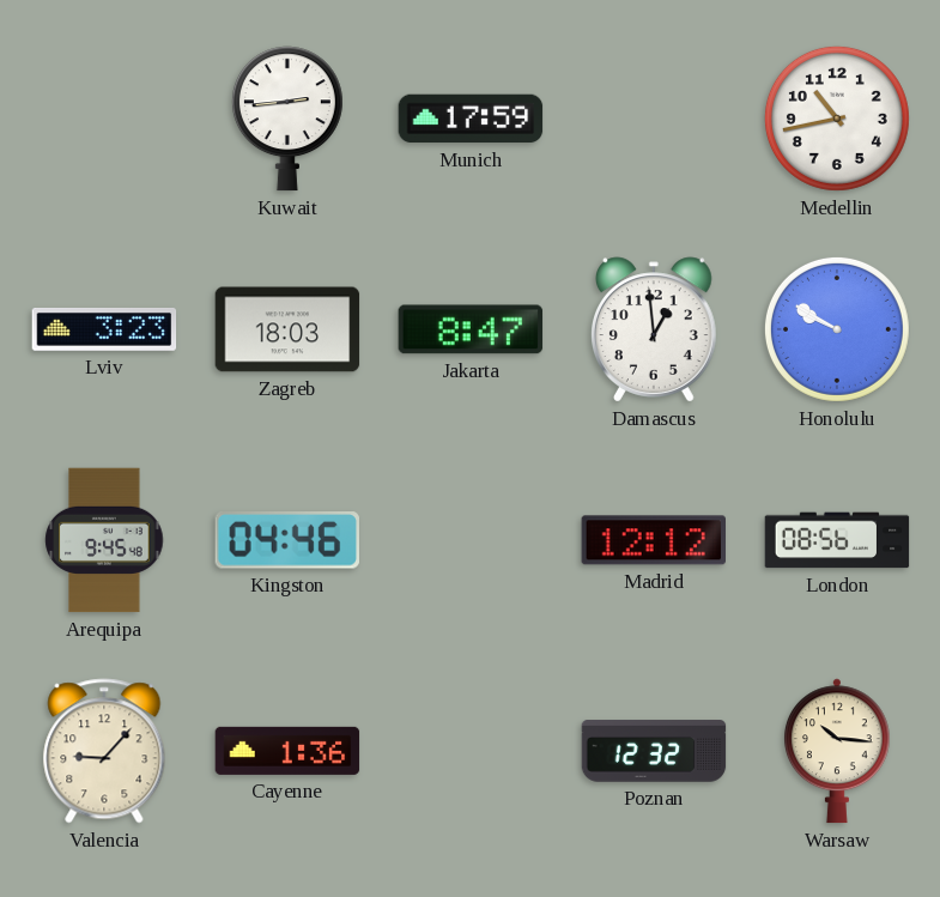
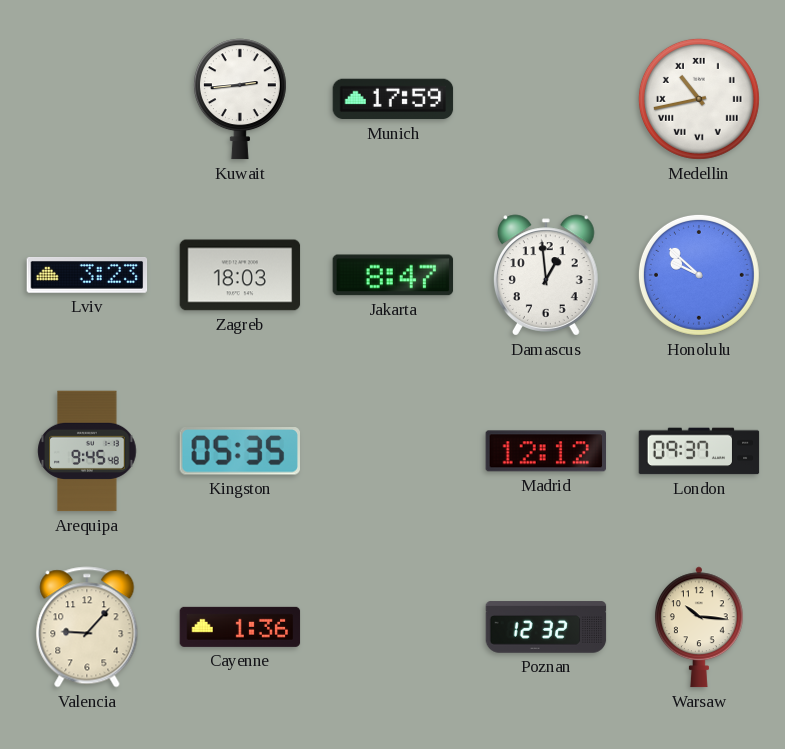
Medellin numerals: Arabic -> Roman
Honolulu: 9:50 -> 9:52
Kingston: 04:46 -> 05:35
London: 08:56 -> 09:37
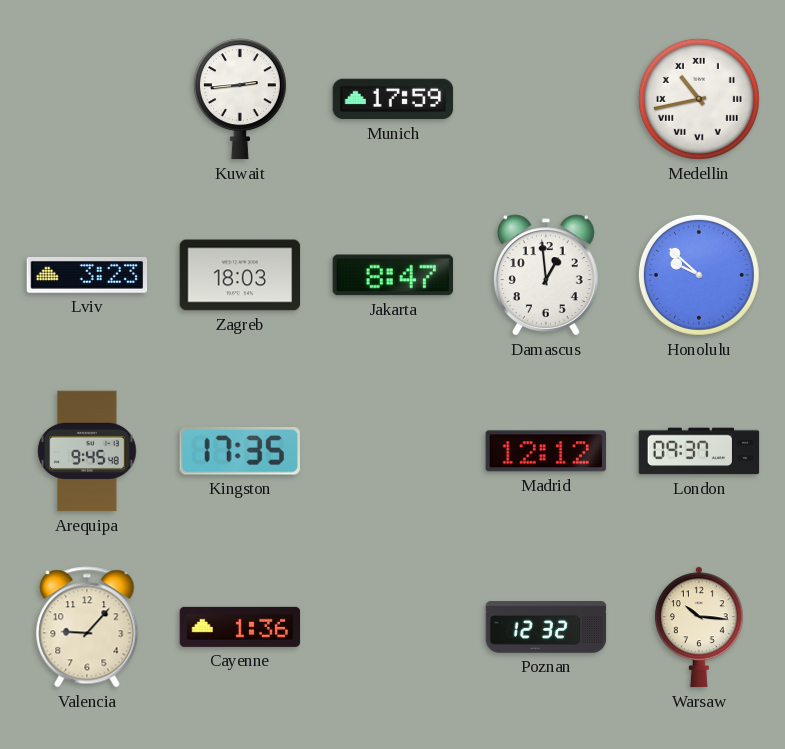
Kingston: 05:35 -> 17:35
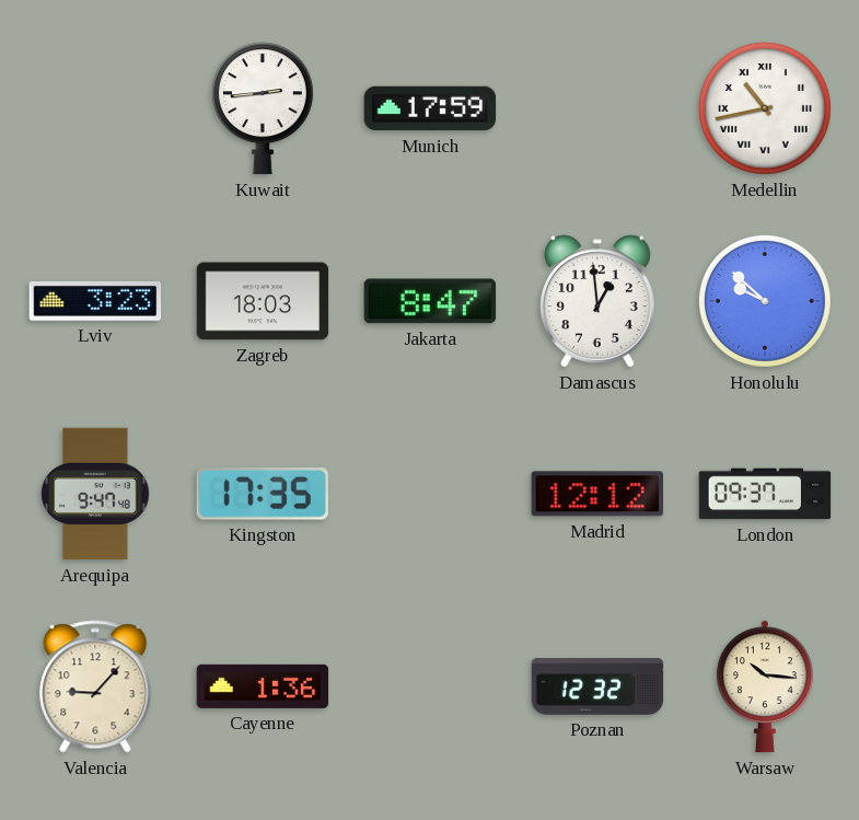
Arequipa: 9:45 -> 9:47
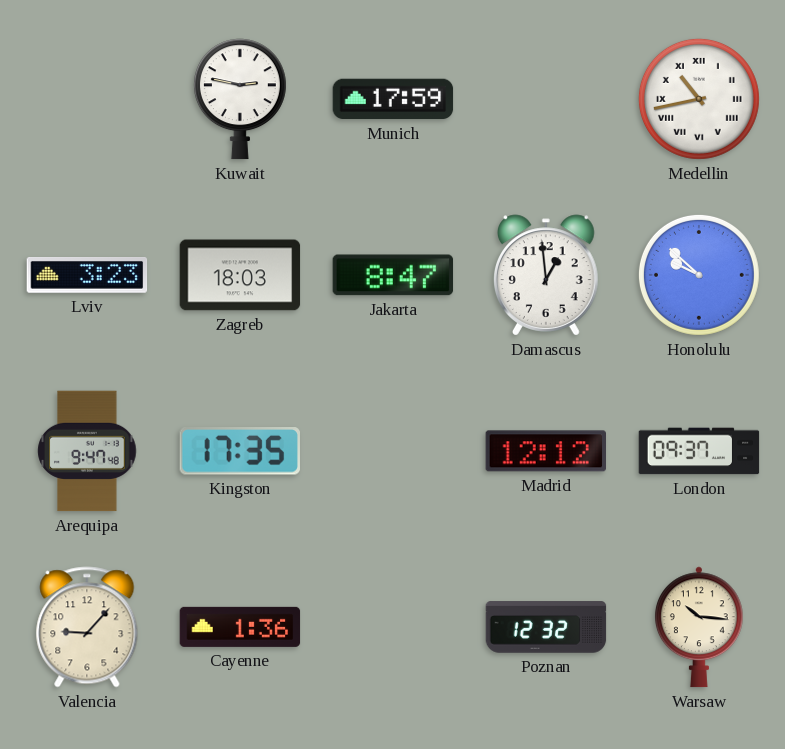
Kuwait: 2:44 -> 2:47
